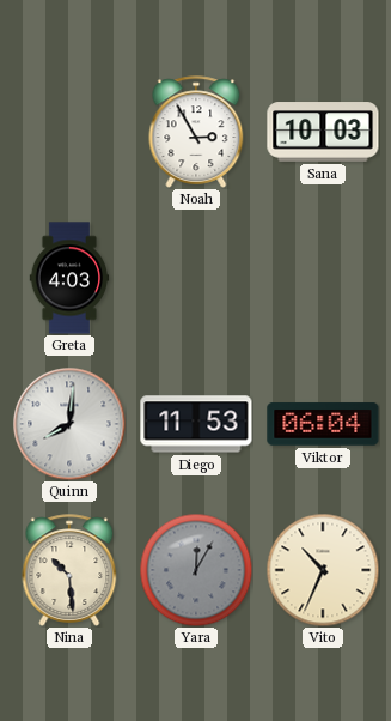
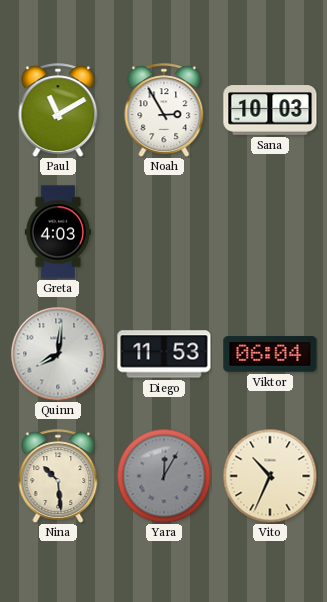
Paul: none -> 11:10
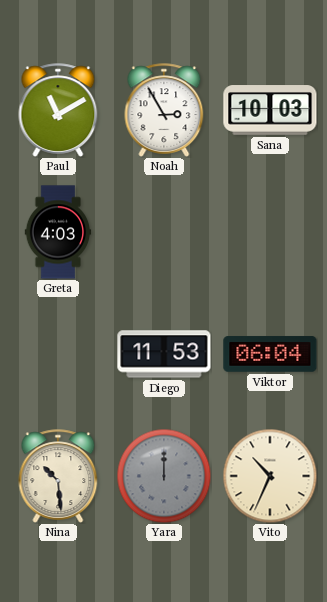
Quinn: 8:01 -> none
Yara: 12:05 -> 12:00
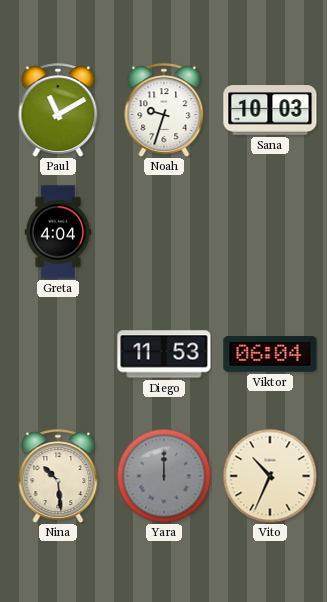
Noah: 2:55 -> 9:33
Greta: 4:03 -> 4:04
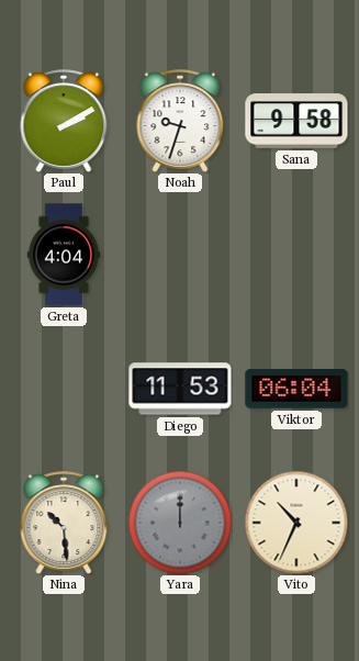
Paul: 11:10 -> 2:10
Sana: 10:03 -> 9:58
